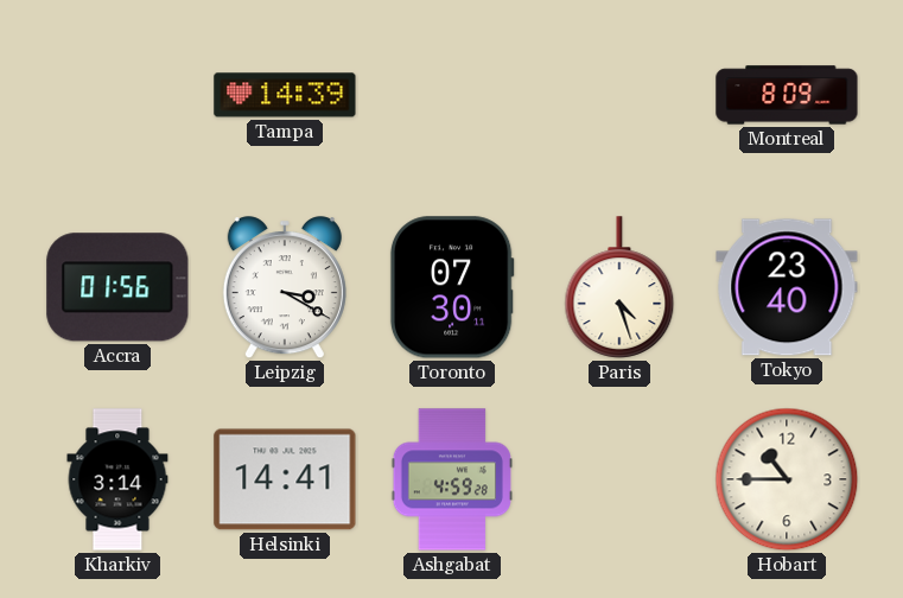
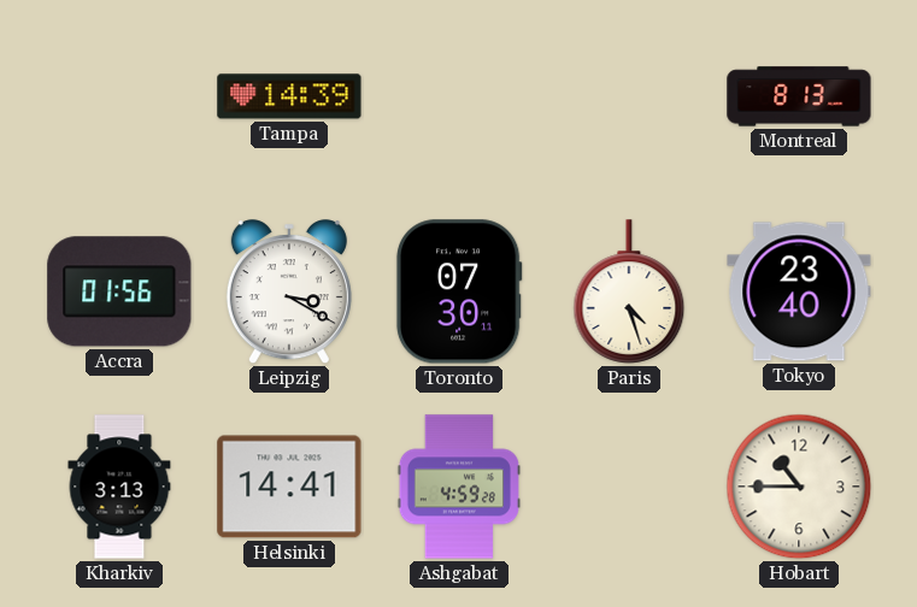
Montreal: 8:09 -> 8:13
Kharkiv: 3:14 -> 3:13
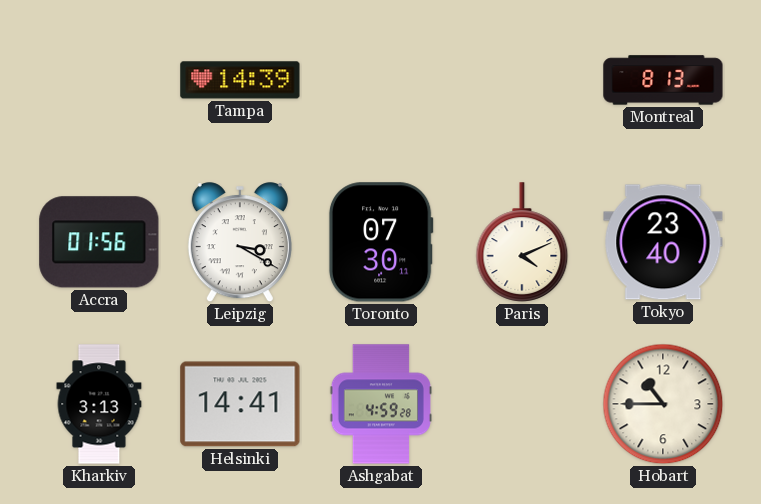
Paris: 4:27 -> 4:11
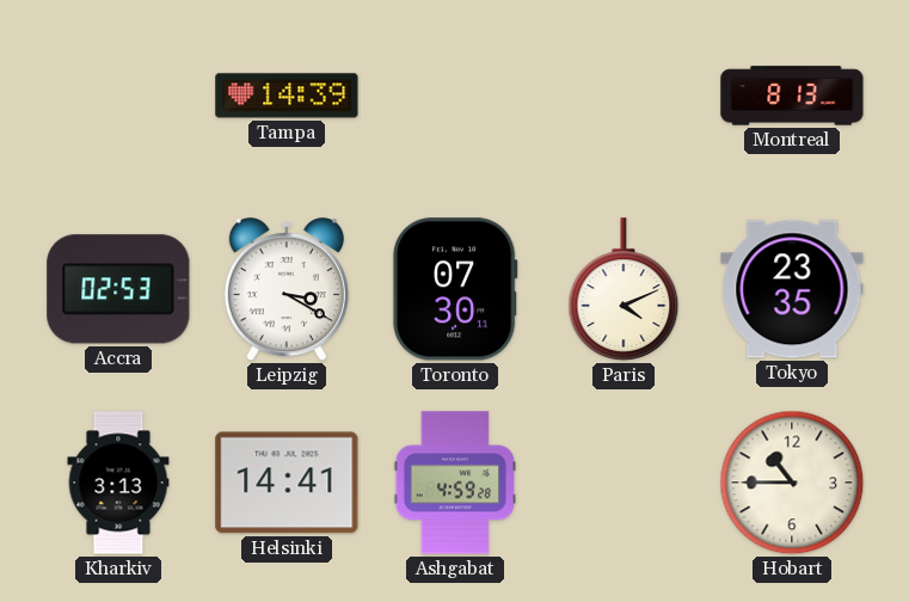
Accra: 01:56 -> 02:53
Tokyo: 23:40 -> 23:35
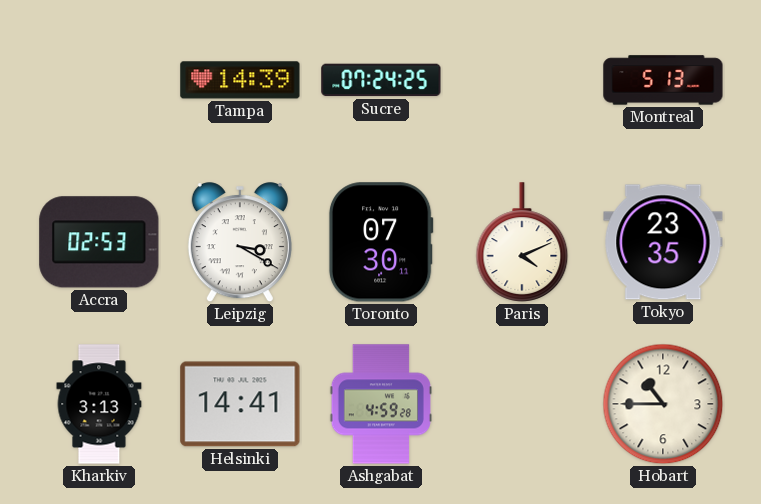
Sucre: none -> 07:24
Montreal: 8:13 -> 5:13
